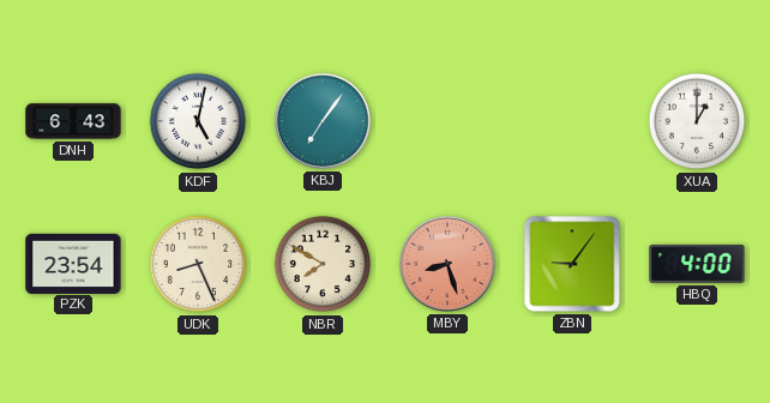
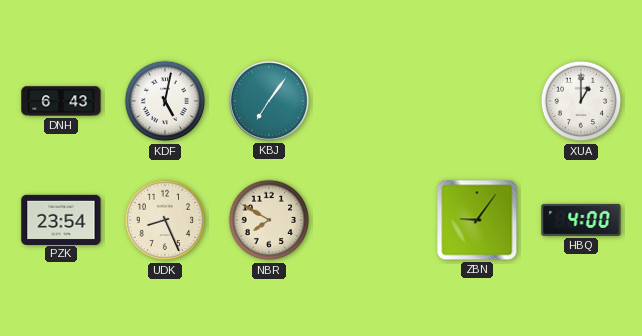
MBY: 8:27 -> none
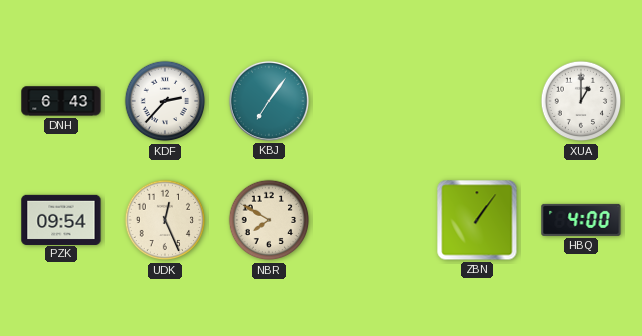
KDF: 5:02 -> 2:37
PZK: 23:54 -> 09:54
UDK: 8:26 -> 12:26
ZBN: 9:06 -> 1:06
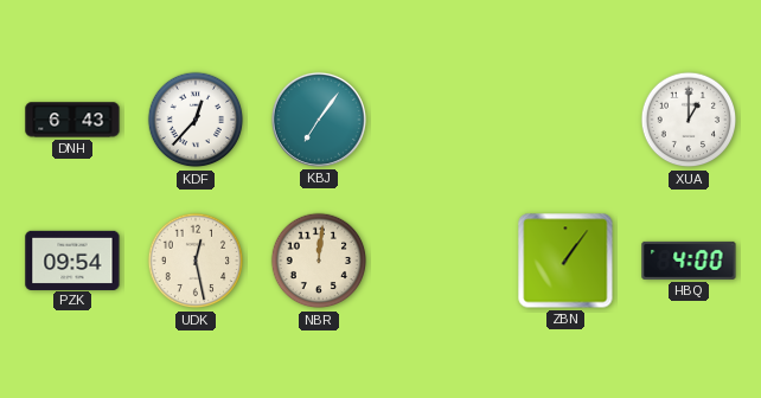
KDF: 2:37 -> 12:37
UDK: 12:26 -> 12:28
NBR: 7:50 -> 12:01
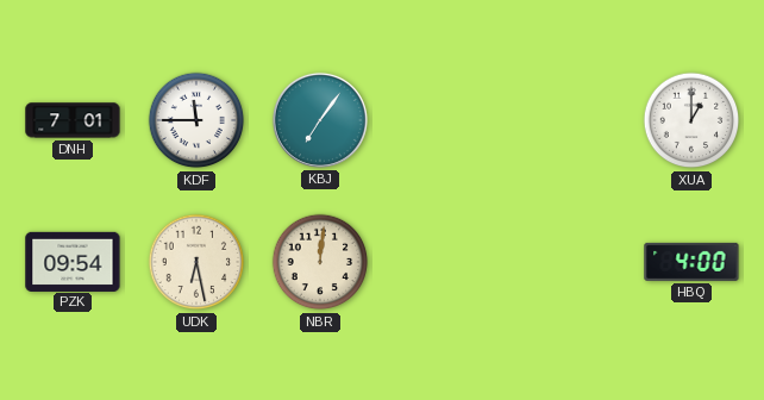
DNH: 6:43 -> 7:01
KDF: 12:37 -> 11:45
UDK: 12:28 -> 6:28
ZBN: 1:06 -> none
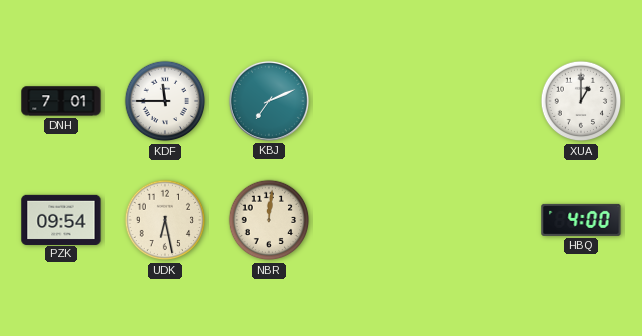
KBJ: 7:06 -> 7:11
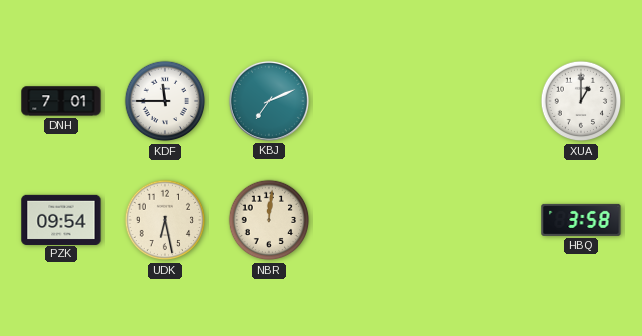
HBQ: 4:00 -> 3:58
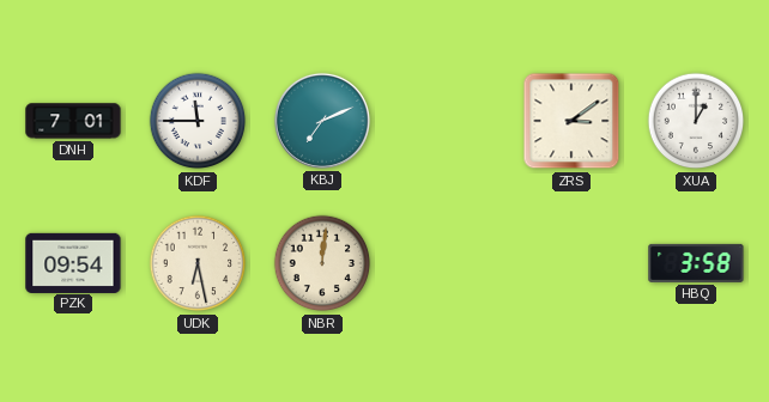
ZRS: none -> 3:09
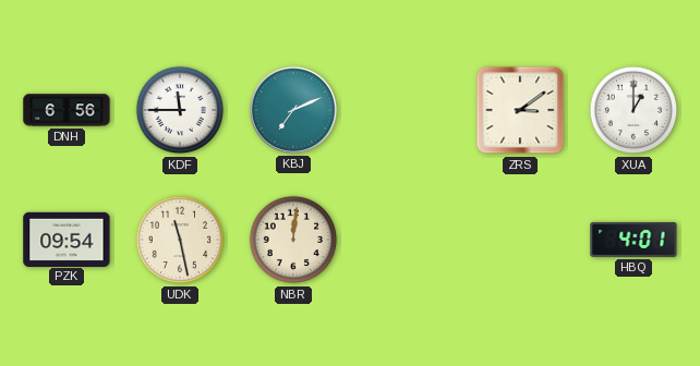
DNH: 7:01 -> 6:56
UDK: 6:28 -> 11:28
HBQ: 3:58 -> 4:01
